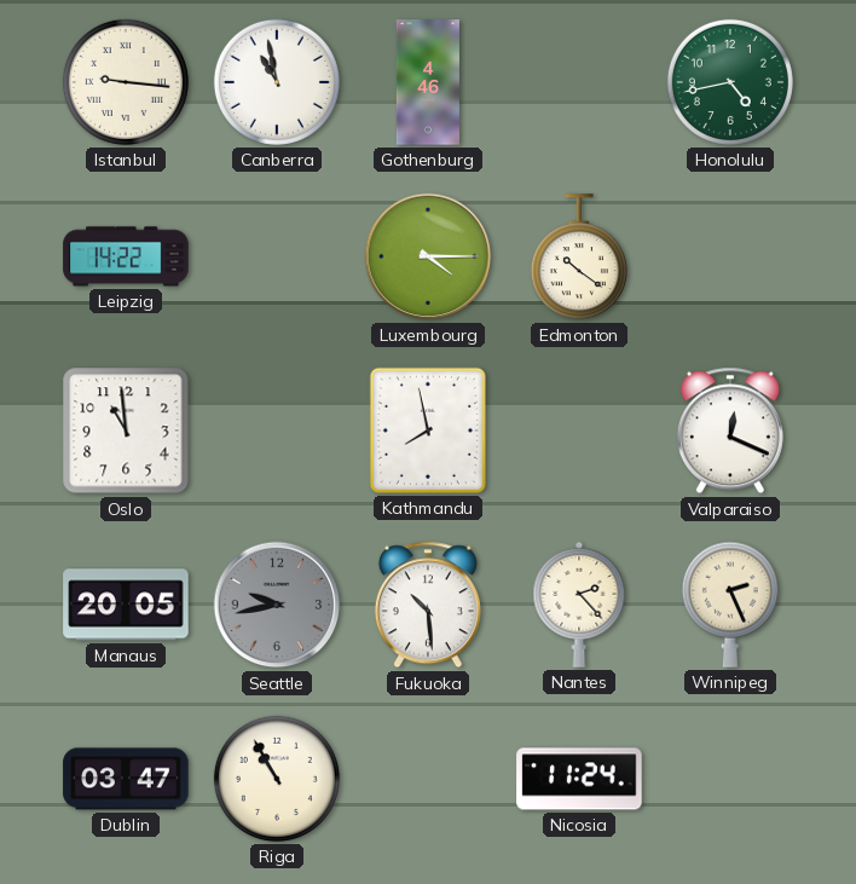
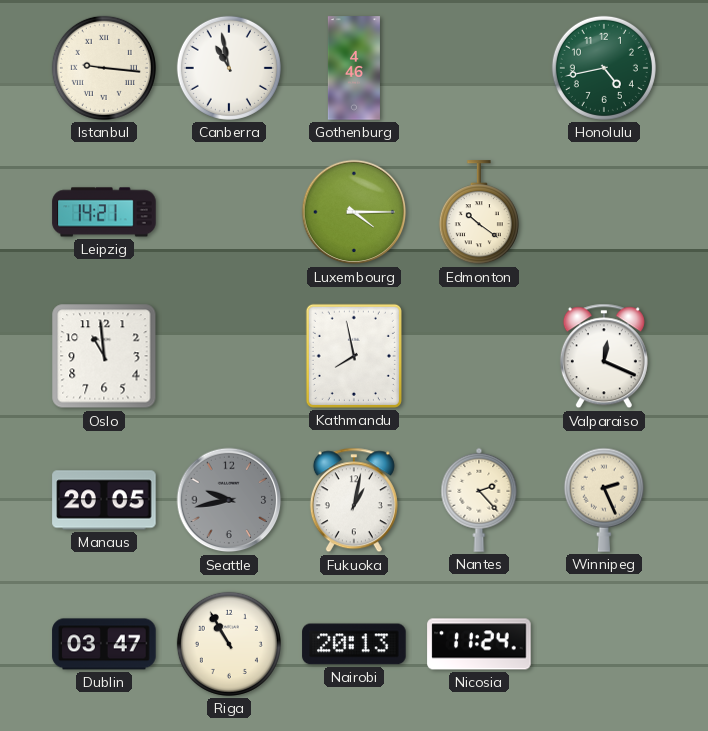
Leipzig: 14:22 -> 14:21
Fukuoka: 10:29 -> 1:02
Nairobi: none -> 20:13
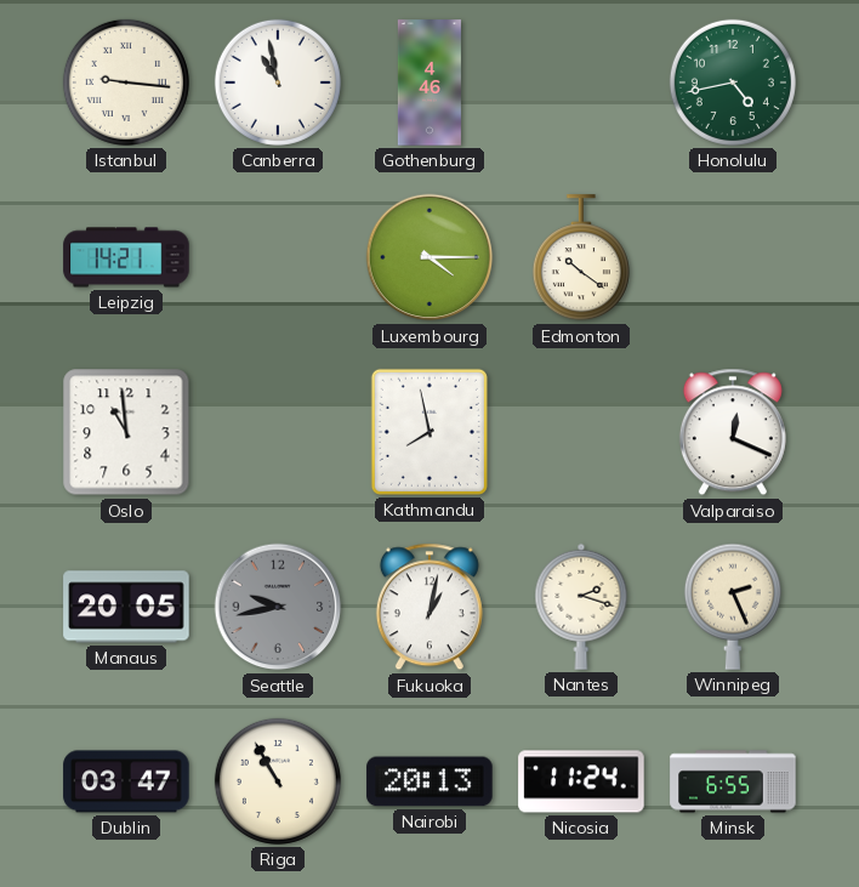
Nantes: 2:23 -> 2:18
Minsk: none -> 6:55
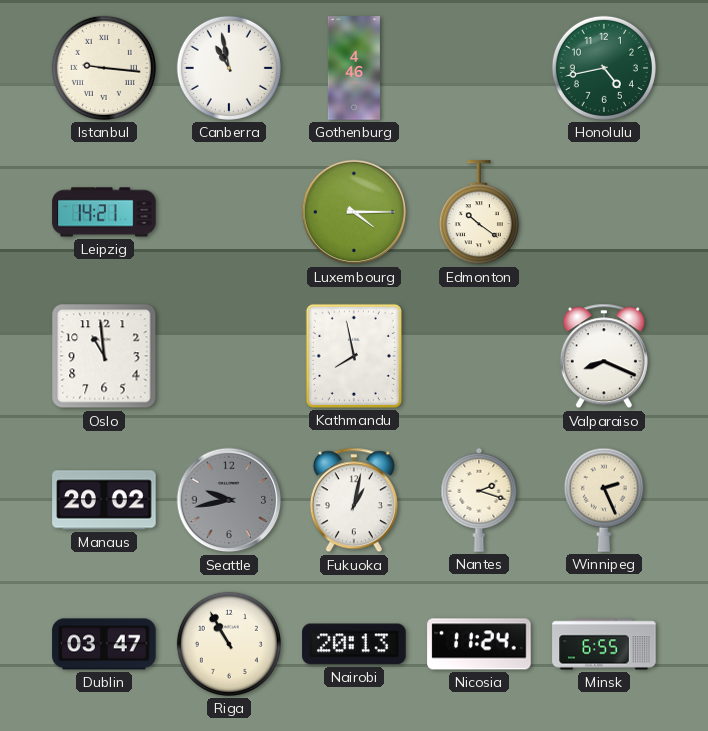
Valparaiso: 12:19 -> 8:19
Manaus: 20:05 -> 20:02
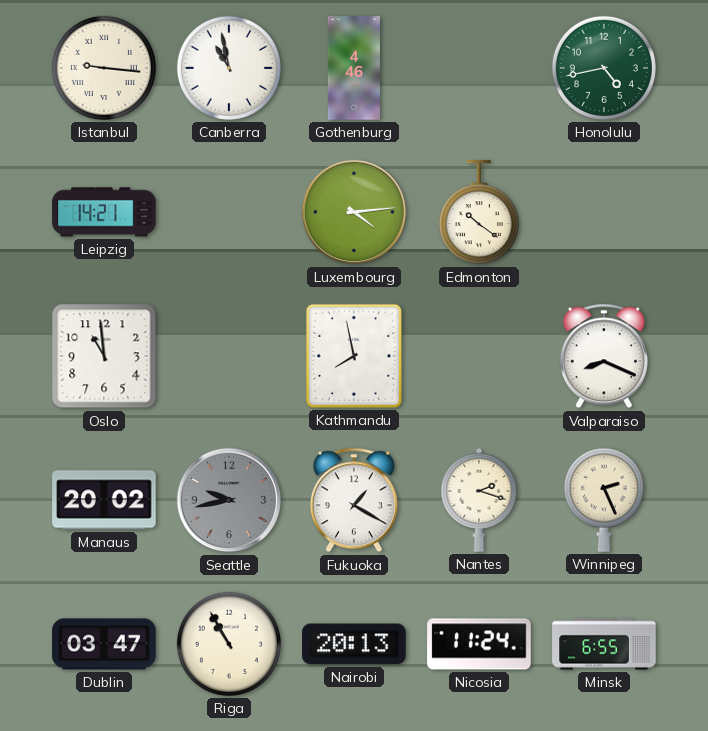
Luxembourg: 4:15 -> 4:14
Fukuoka: 1:02 -> 1:20
